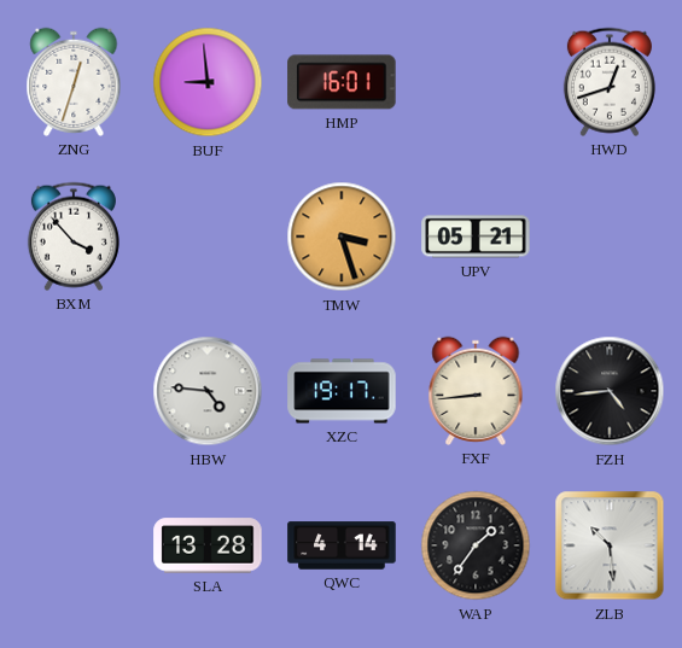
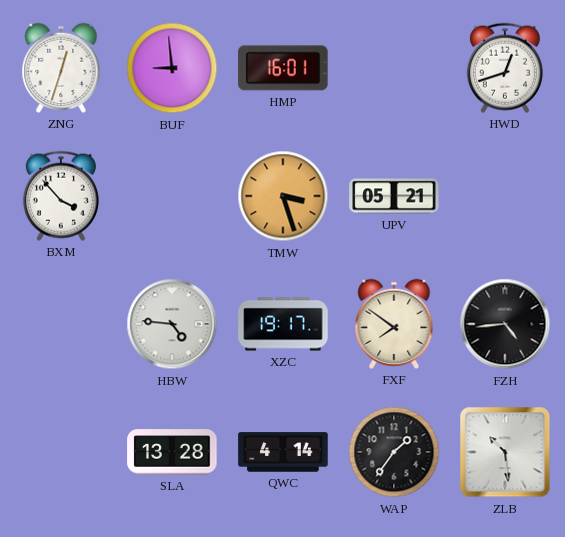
FXF: 8:44 -> 7:51
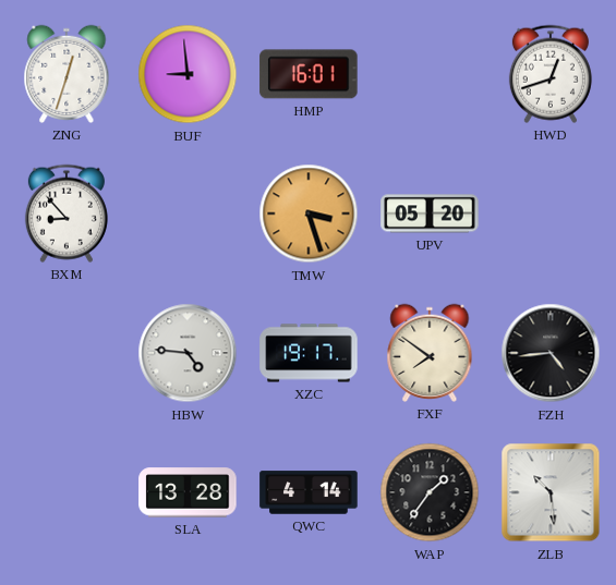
BXM: 3:53 -> 8:53
UPV: 05:21 -> 05:20
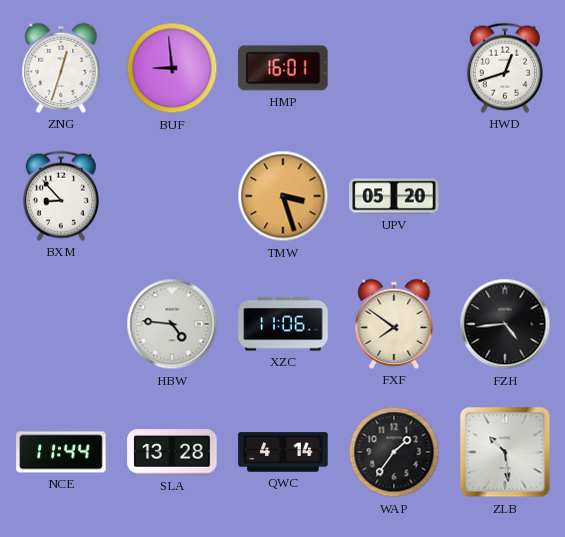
XZC: 19:17 -> 11:06
NCE: none -> 11:44
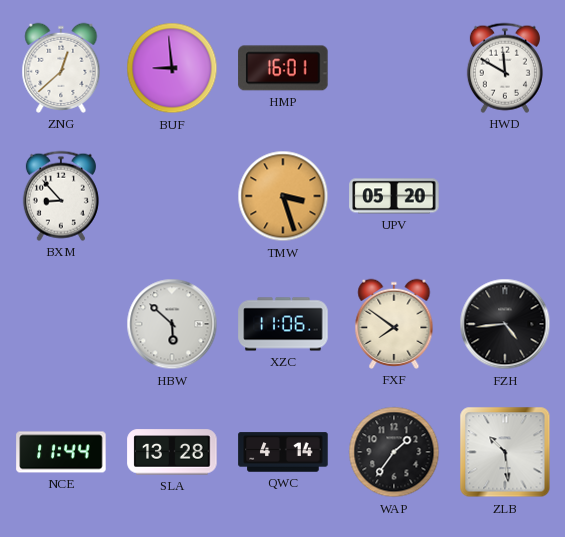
ZNG: 12:33 -> 12:38
HWD: 12:42 -> 11:50
HBW: 4:46 -> 5:52
